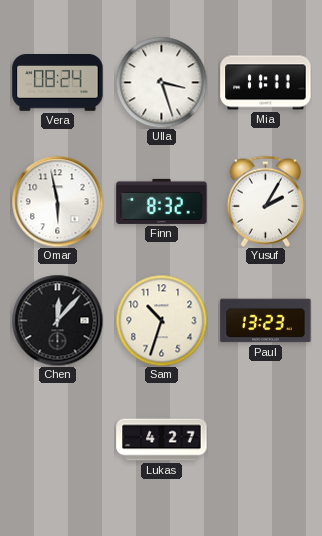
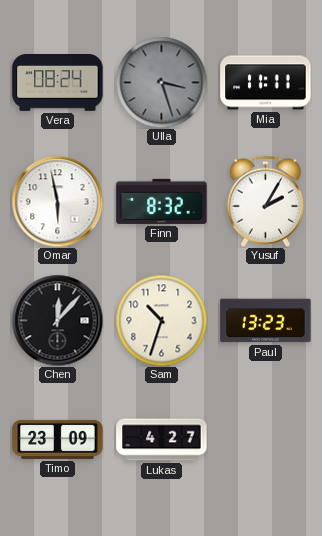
Ulla dial: white -> grey
Timo: none -> 23:09
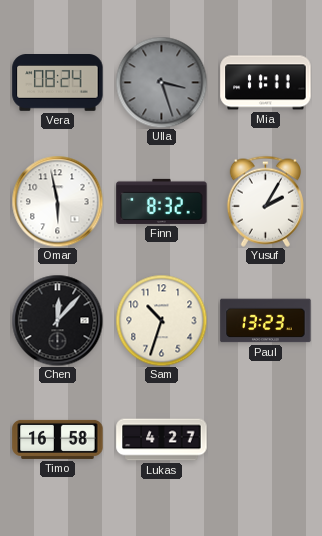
Timo: 23:09 -> 16:58
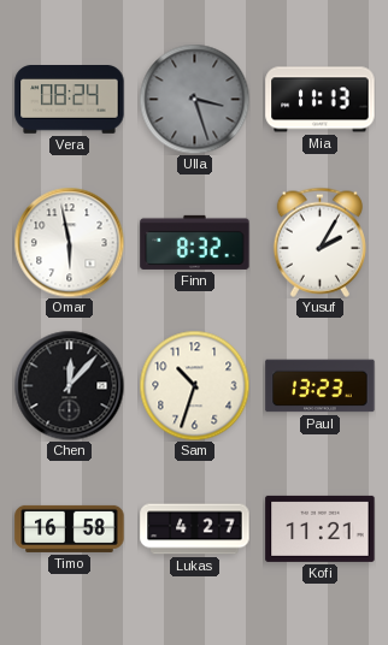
Mia: 11:11 -> 11:13
Kofi: none -> 11:21
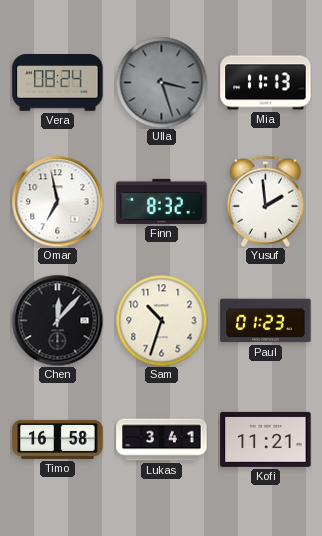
Omar: 5:58 -> 6:58
Yusuf: 2:05 -> 1:59
Paul: 13:23 -> 01:23
Lukas: 4:27 -> 3:41
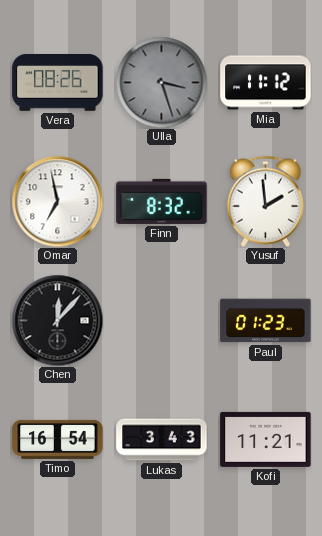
Vera: 08:24 -> 08:26
Mia: 11:13 -> 11:12
Sam: 10:33 -> none
Timo: 16:58 -> 16:54
Lukas: 3:41 -> 3:43
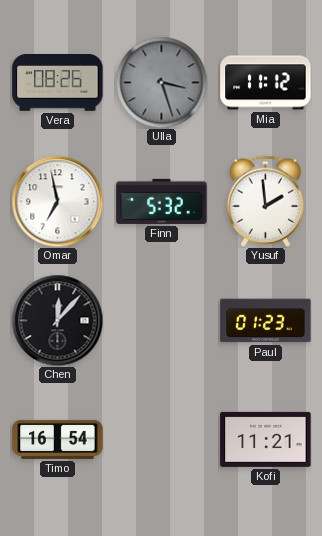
Finn: 8:32 -> 5:32
Lukas: 3:43 -> none
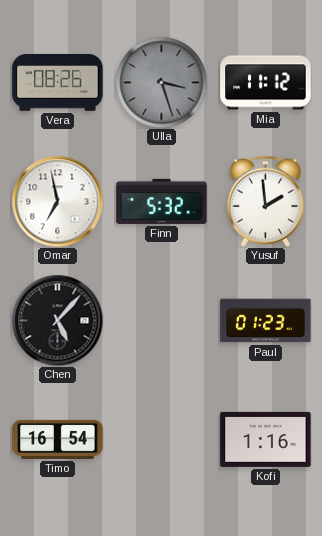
Chen: 12:07 -> 5:07
Kofi: 11:21 -> 1:16
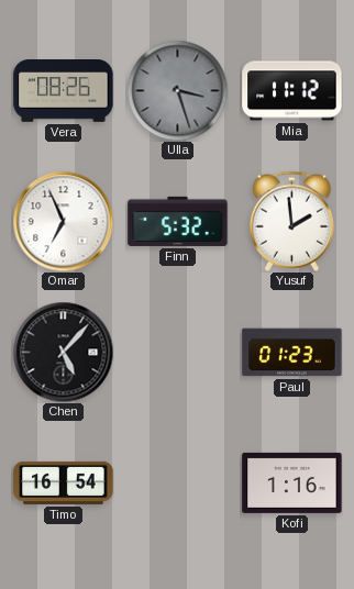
Omar: 6:58 -> 6:56
